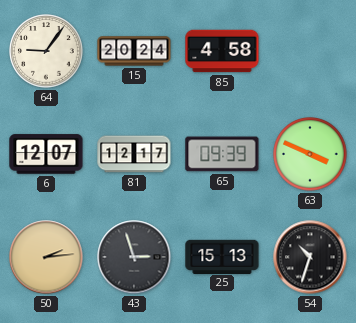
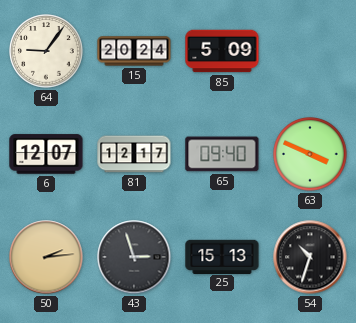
85: 4:58 -> 5:09
65: 09:39 -> 09:40
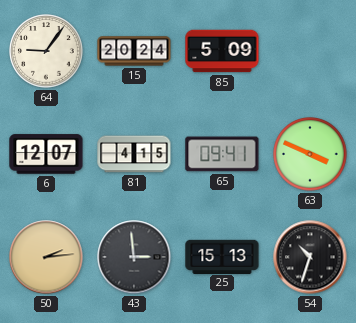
81: 12:17 -> 4:15
65: 09:40 -> 09:41
43: 2:57 -> 2:59
